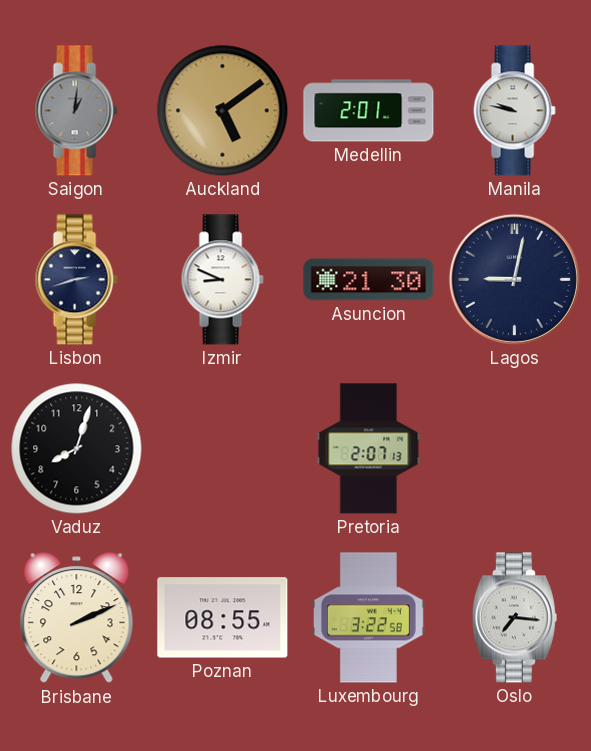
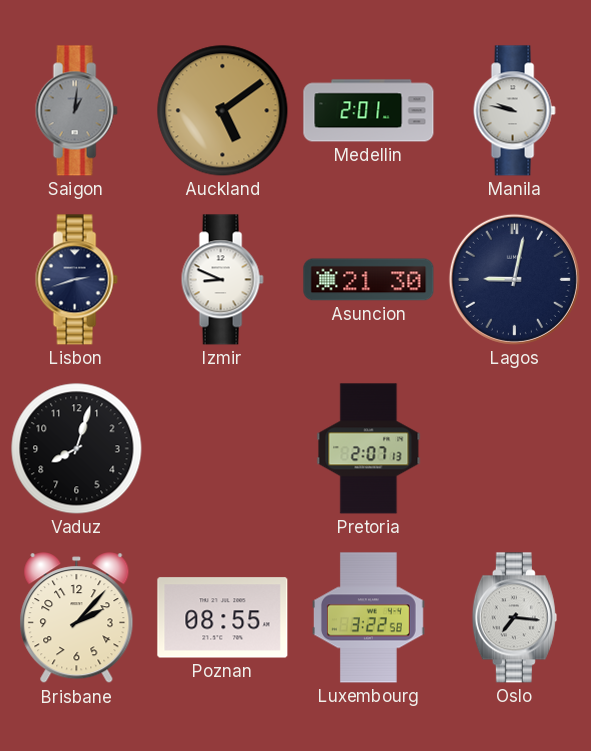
Brisbane: 2:11 -> 2:07
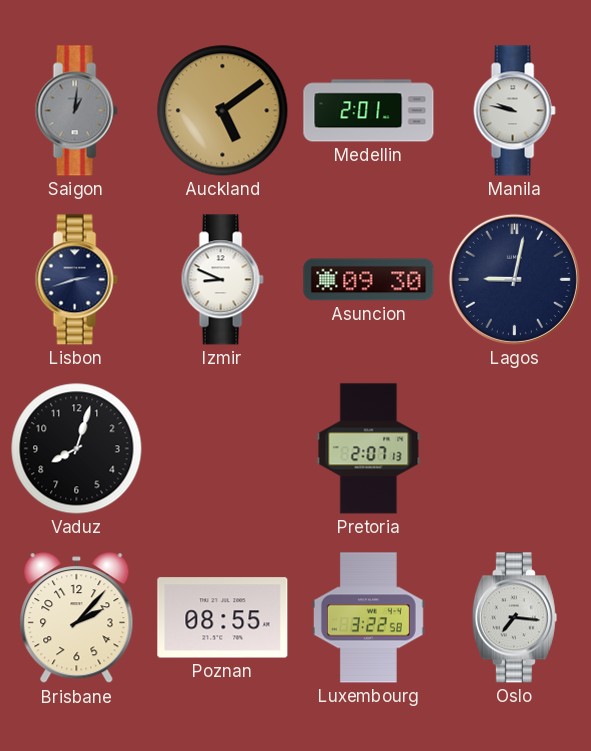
Asuncion: 21:30 -> 09:30
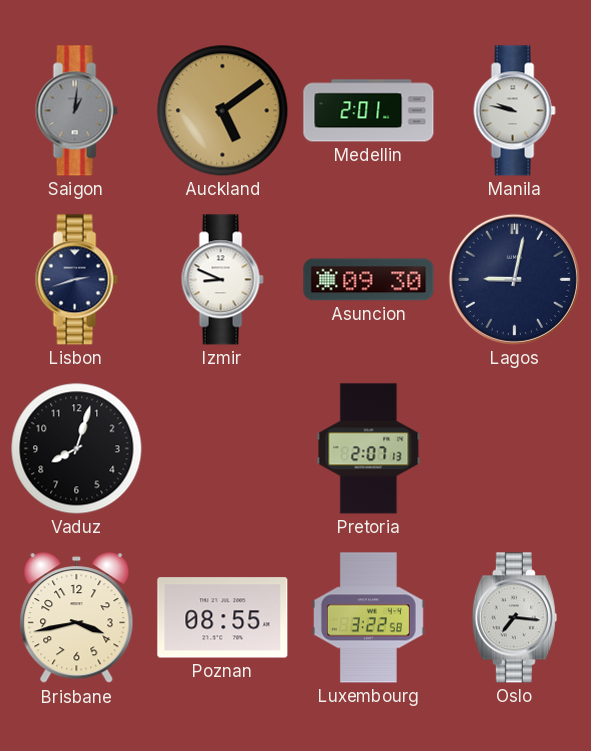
Brisbane: 2:07 -> 3:43
